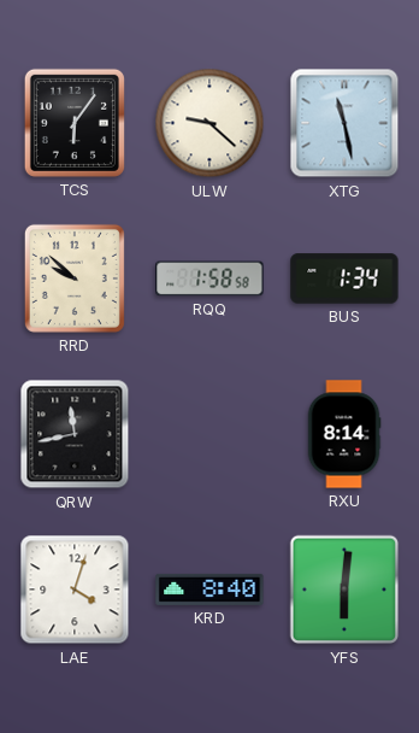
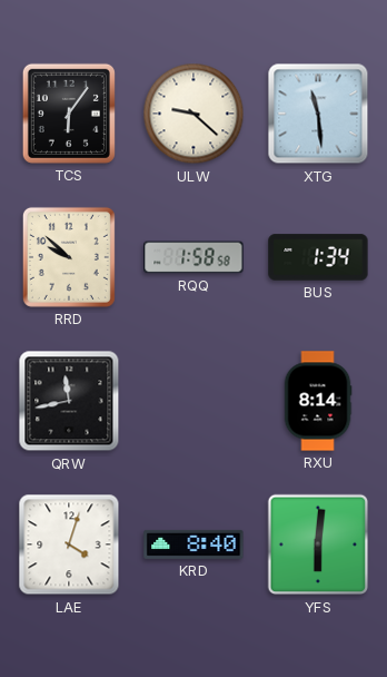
XTG: 11:28 -> 11:29
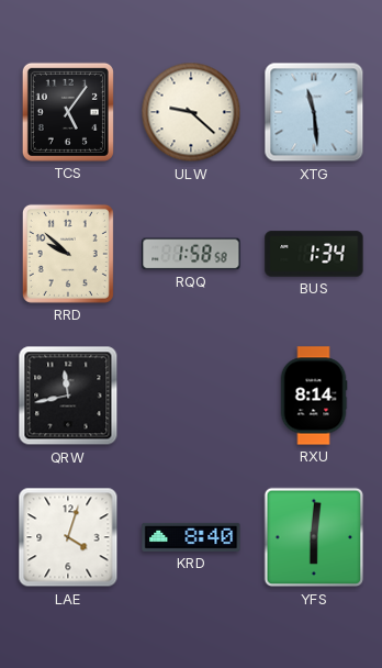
TCS: 6:06 -> 5:06
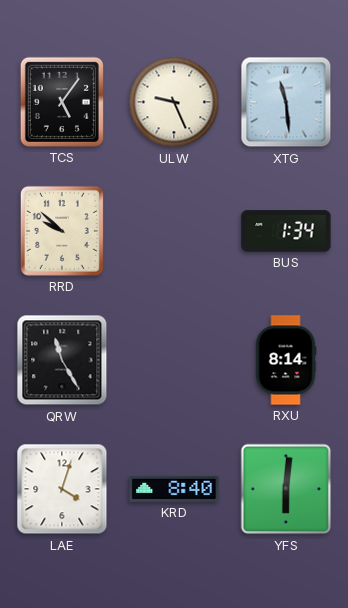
ULW: 9:22 -> 9:26
RQQ: 1:58 -> none
QRW: 11:43 -> 11:25
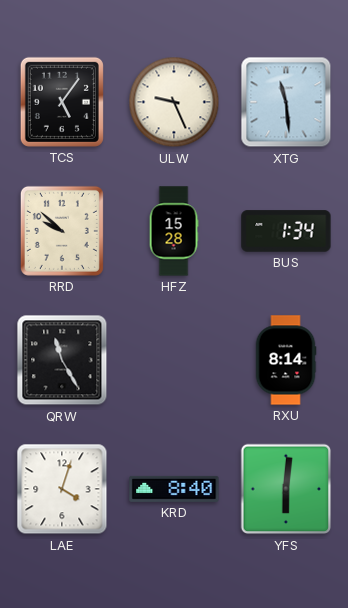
HFZ: none -> 15:28
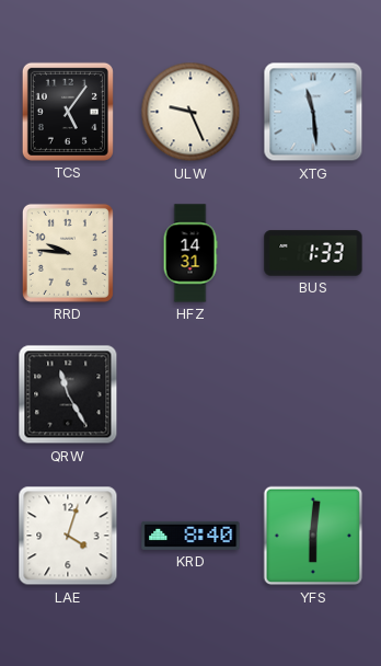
RRD: 9:52 -> 9:46
HFZ: 15:28 -> 14:31
BUS: 1:34 -> 1:33
RXU: 8:14 -> none
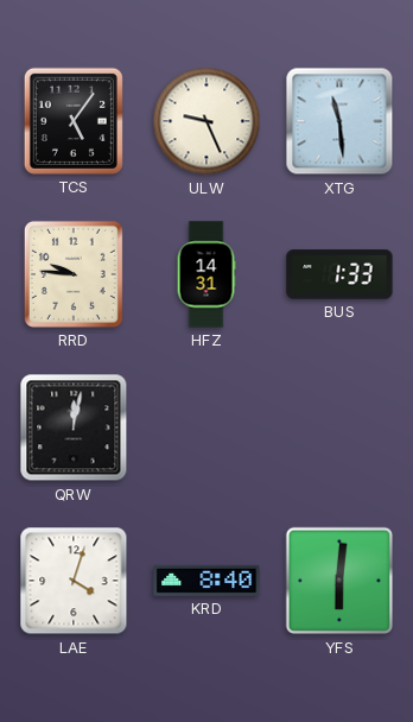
QRW: 11:25 -> 12:02
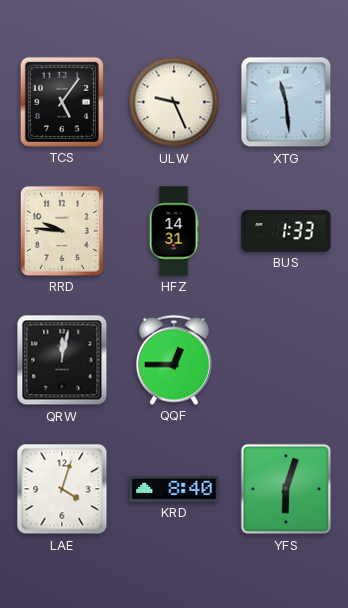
QQF: none -> 12:45
YFS: 6:01 -> 6:03
